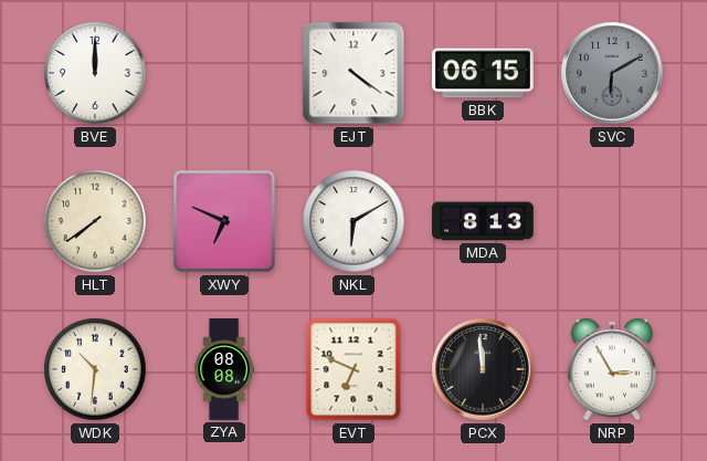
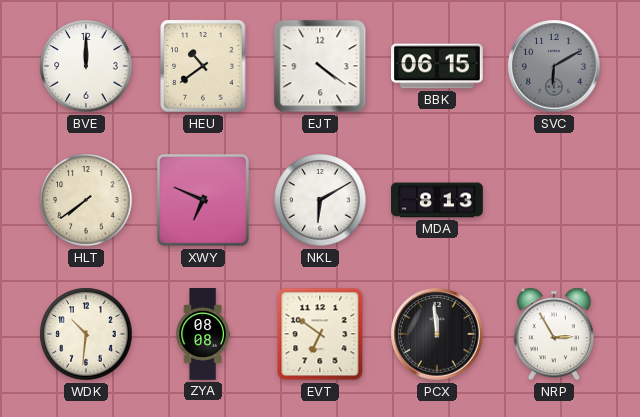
HEU: none -> 10:39
EVT: 6:49 -> 6:51
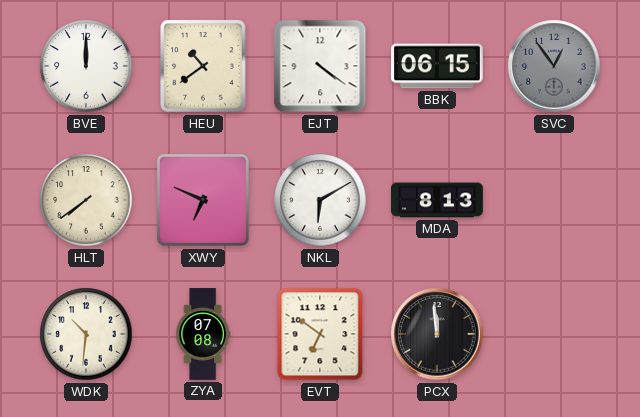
SVC: 6:10 -> 12:54
ZYA: 08:08 -> 07:08
NRP: 2:55 -> none
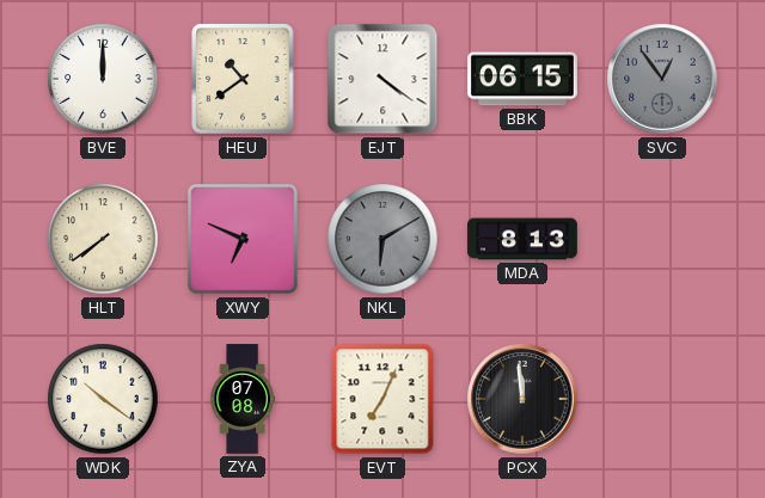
NKL dial: white -> grey
WDK: 10:31 -> 10:21
EVT: 6:51 -> 7:04
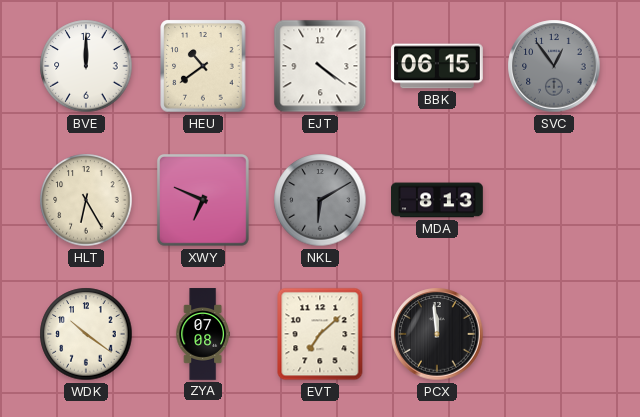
HLT: 7:39 -> 6:25
EVT: 7:04 -> 7:08
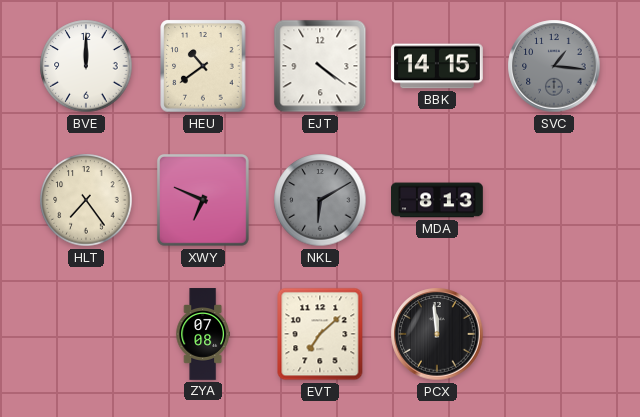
BBK: 06:15 -> 14:15
SVC: 12:54 -> 1:16
HLT: 6:25 -> 7:24
WDK: 10:21 -> none
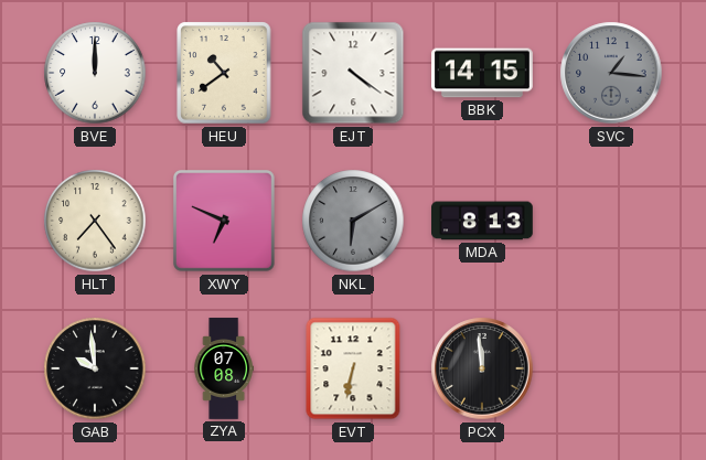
GAB: none -> 9:59
EVT: 7:08 -> 6:32
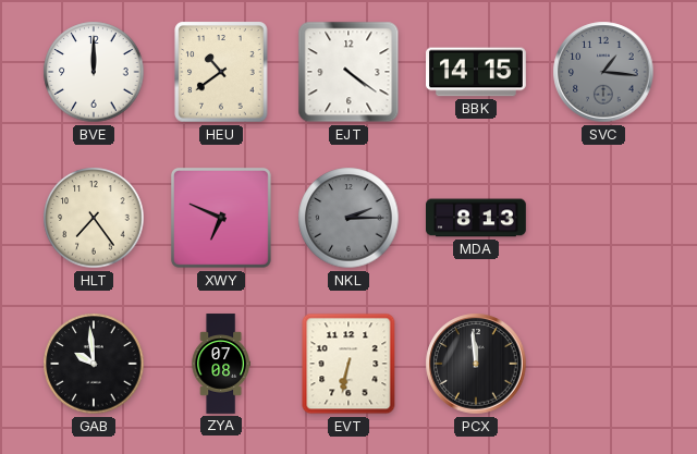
NKL: 6:10 -> 2:15
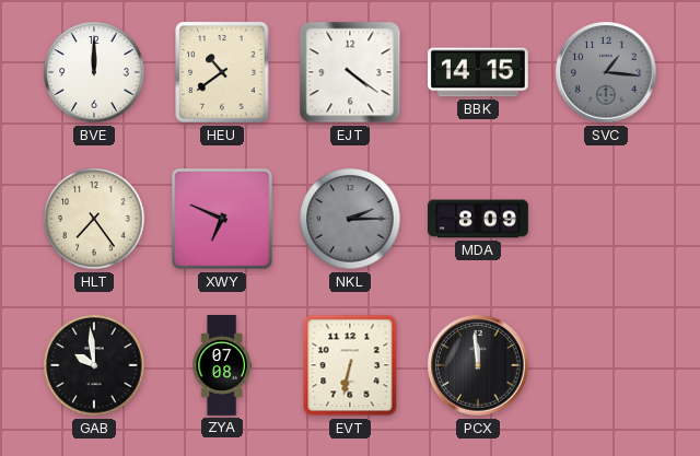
MDA: 8:13 -> 8:09
